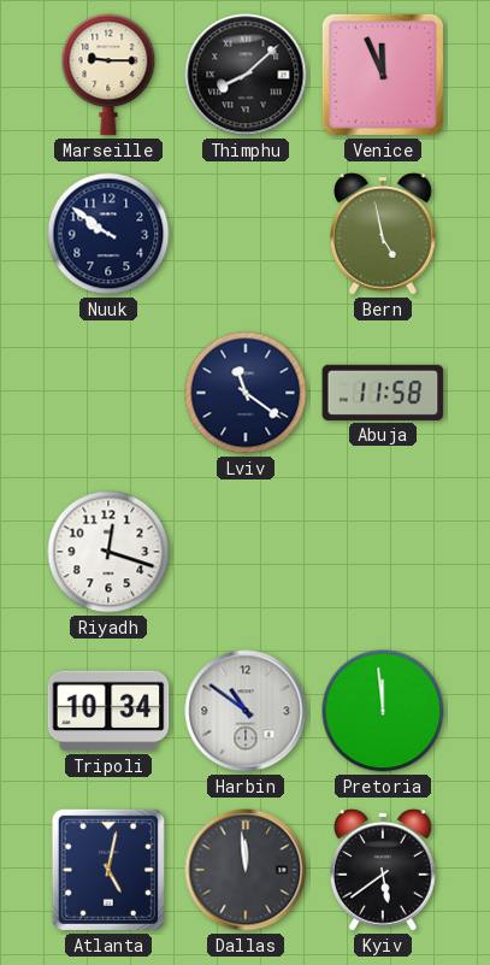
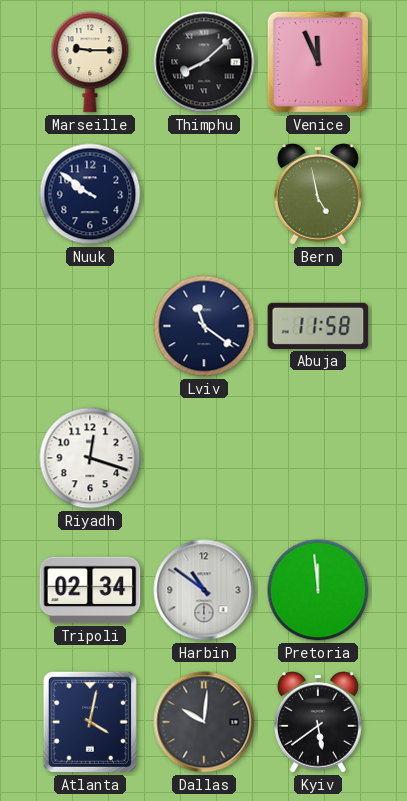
Tripoli: 10:34 -> 02:34
Atlanta: 5:02 -> 4:02
Dallas: 11:59 -> 10:01
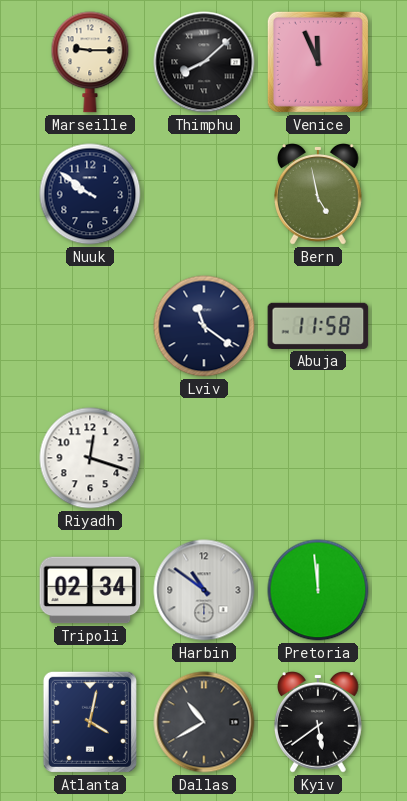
Dallas: 10:01 -> 10:40
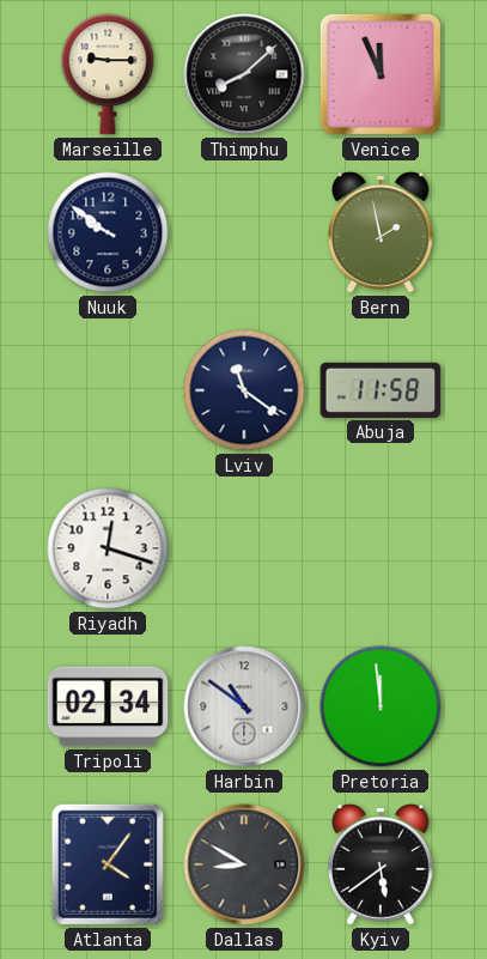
Bern: 4:58 -> 1:58
Atlanta: 4:02 -> 4:06
Dallas: 10:40 -> 8:50
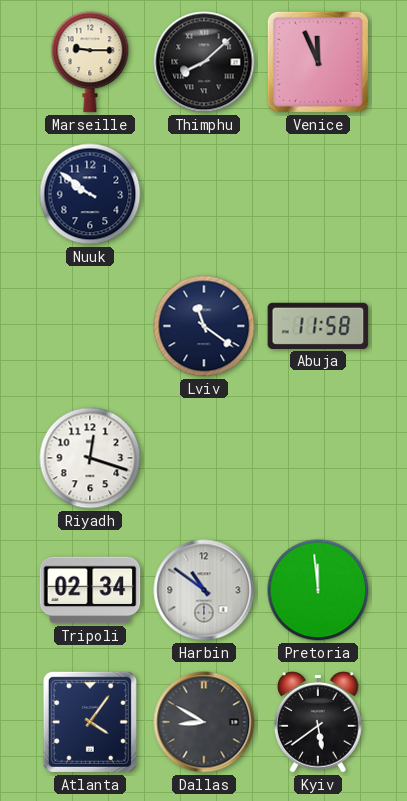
Bern: 1:58 -> none
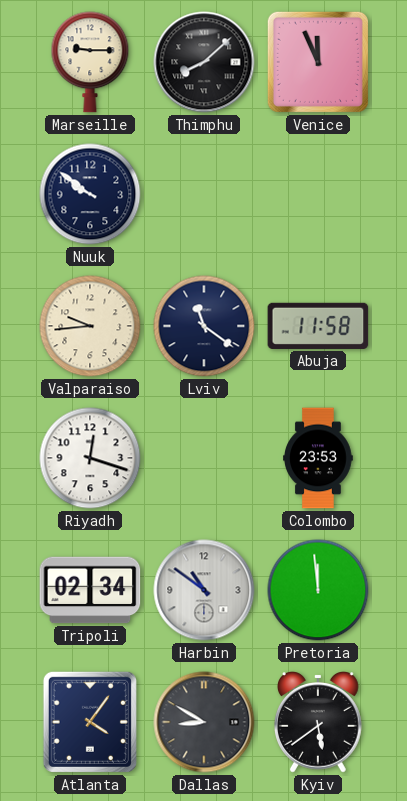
Valparaiso: none -> 9:44
Colombo: none -> 23:53
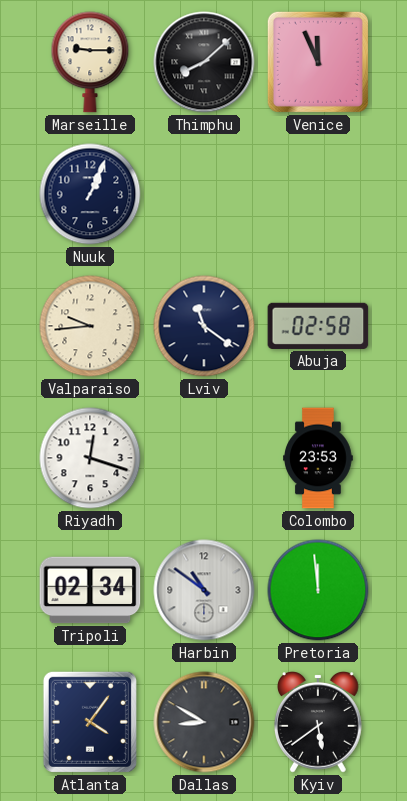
Nuuk: 9:51 -> 1:04
Abuja: 11:58 -> 02:58
